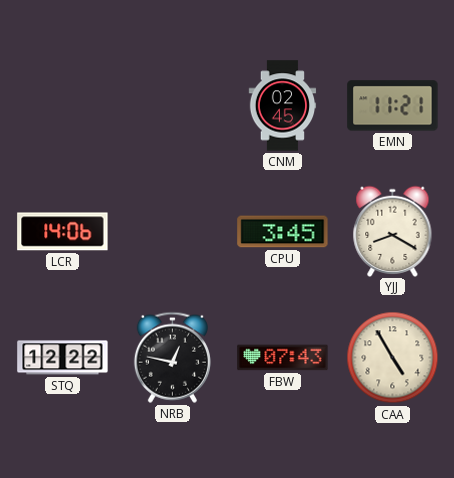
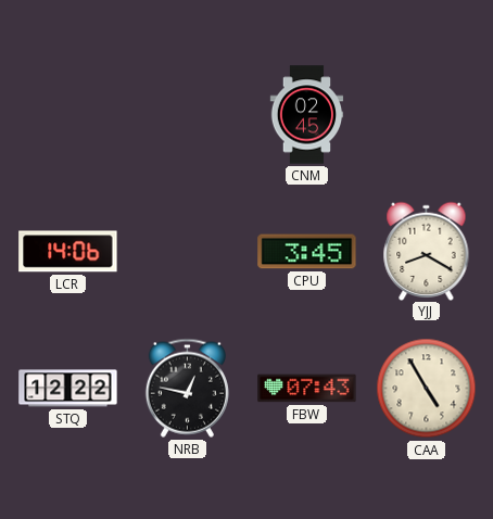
EMN: 11:21 -> none
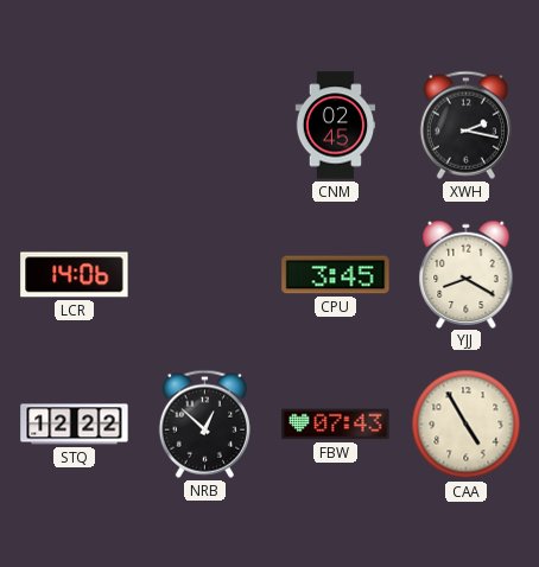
XWH: none -> 2:17
NRB: 12:47 -> 12:52
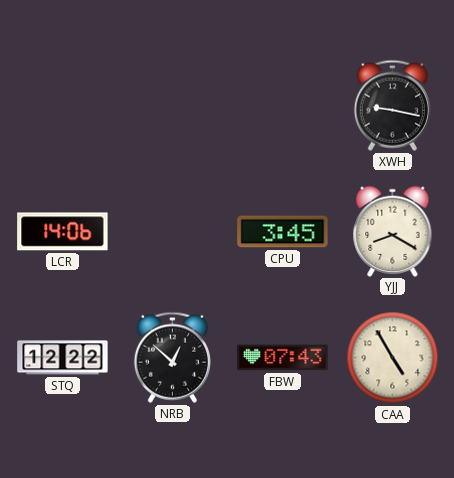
CNM: 02:45 -> none
XWH: 2:17 -> 9:17
